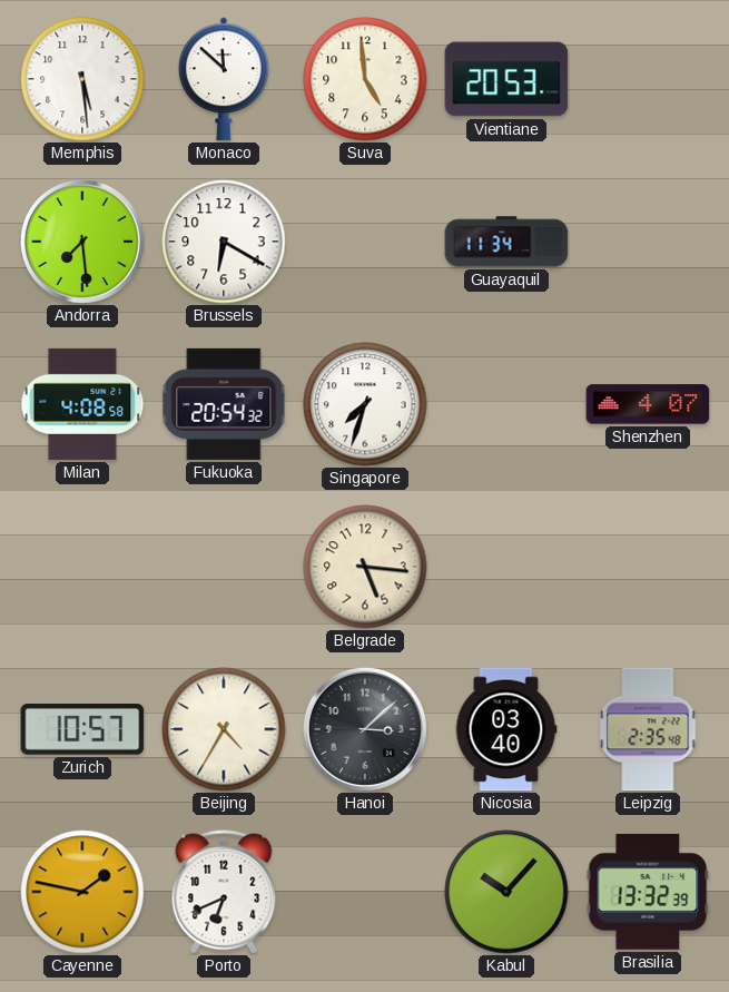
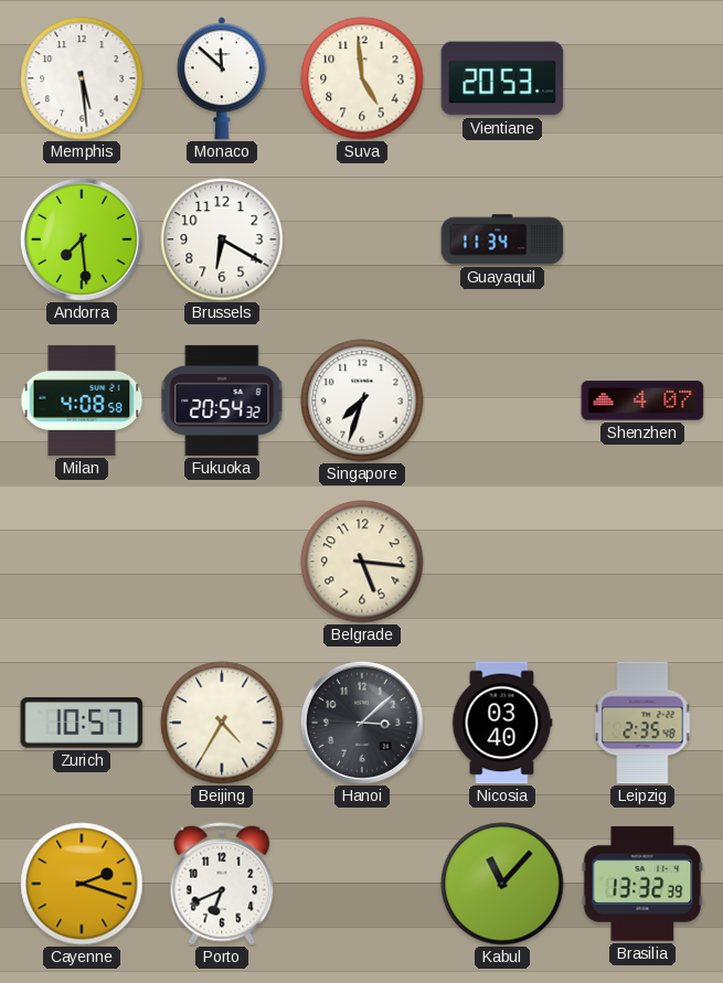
Cayenne: 1:47 -> 2:18
Kabul: 10:07 -> 11:07
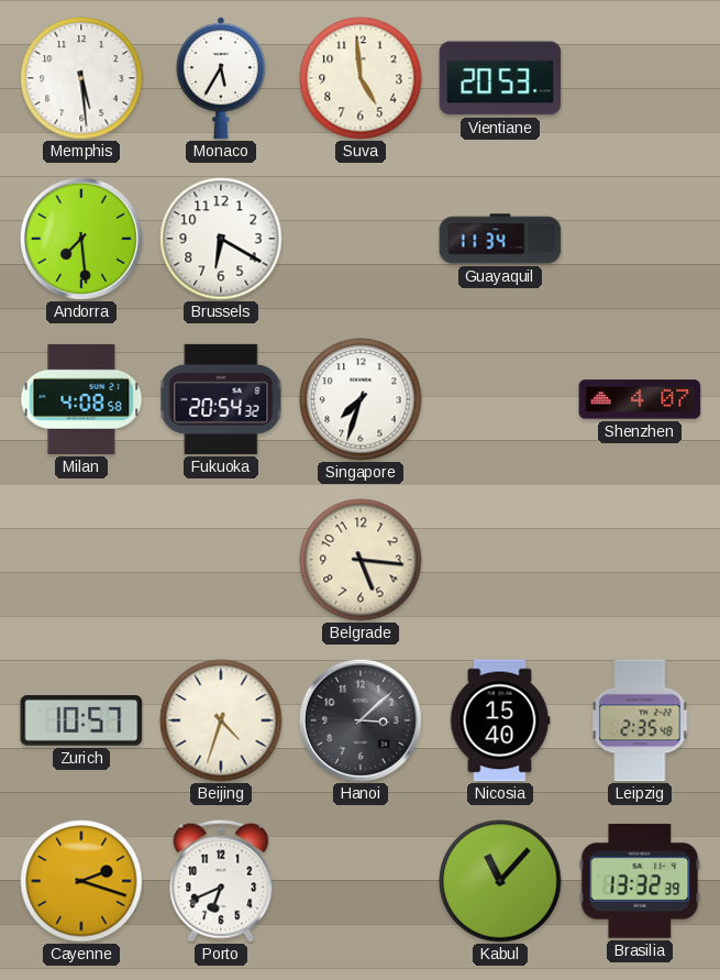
Monaco: 11:52 -> 5:35
Beijing: 4:35 -> 4:33
Nicosia: 03:40 -> 15:40
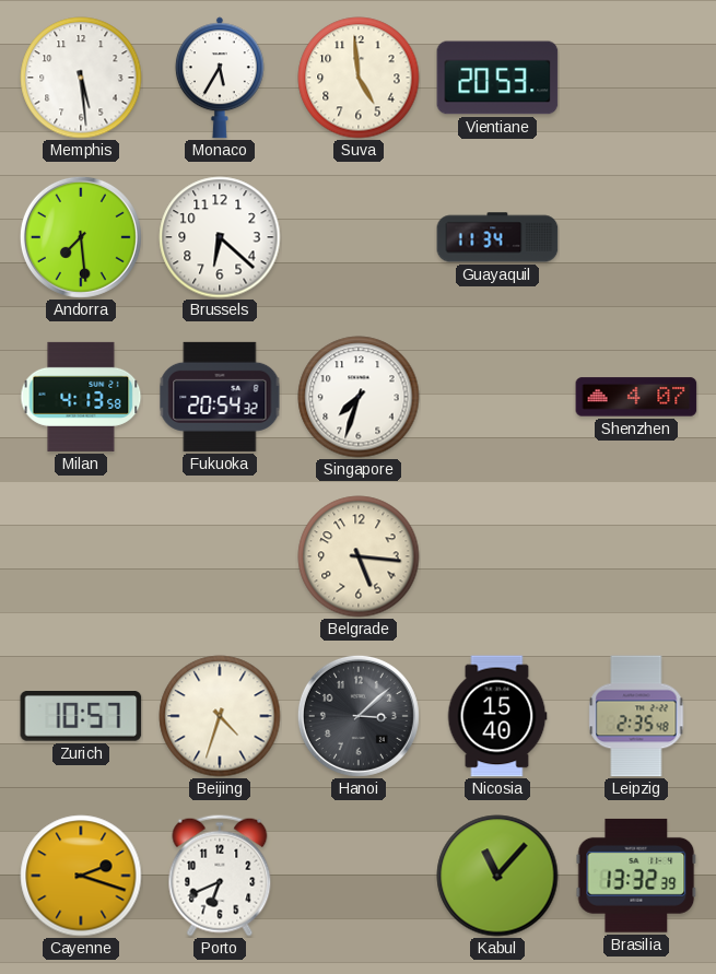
Brussels: 6:20 -> 6:22
Milan: 4:08 -> 4:13
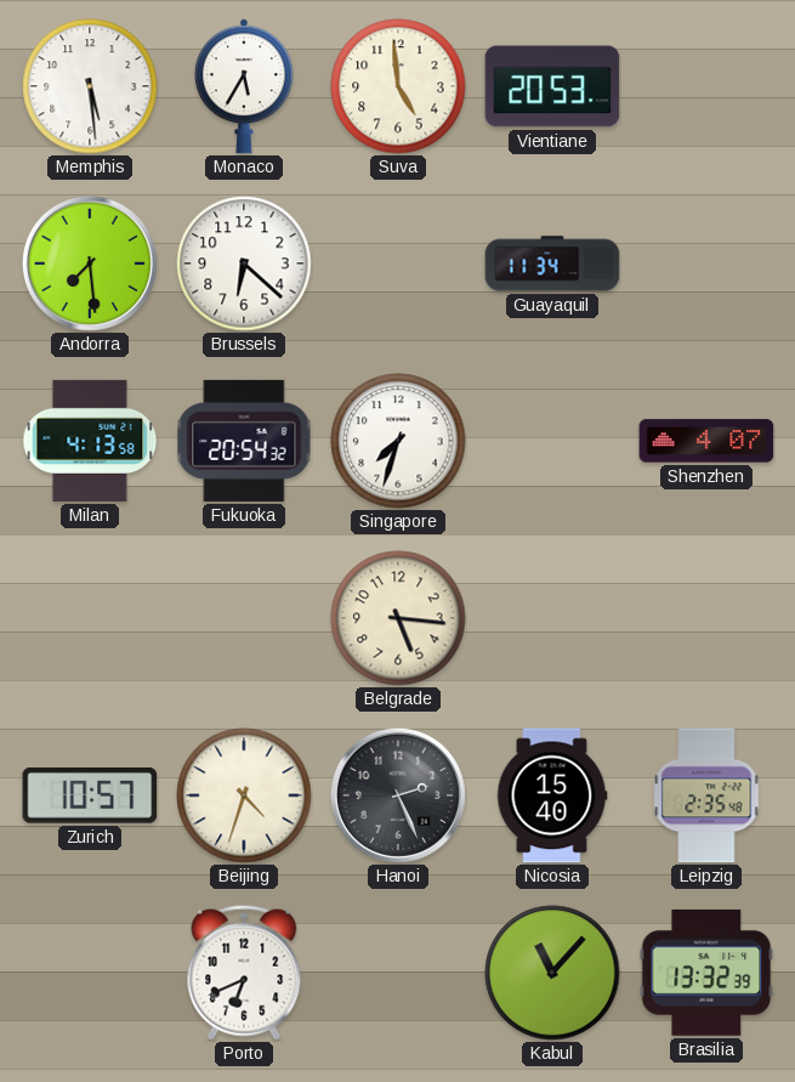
Hanoi: 3:08 -> 2:26
Cayenne: 2:18 -> none
